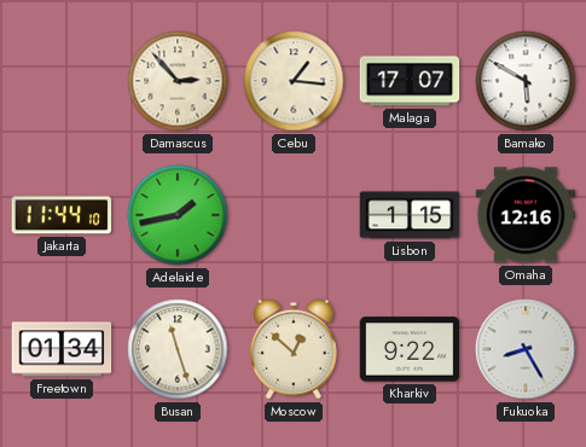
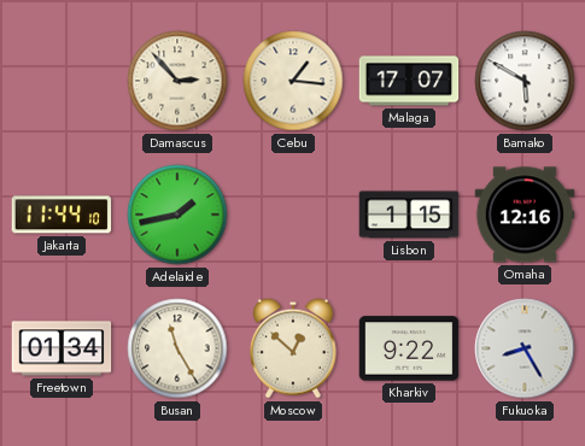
Busan: 11:27 -> 11:25
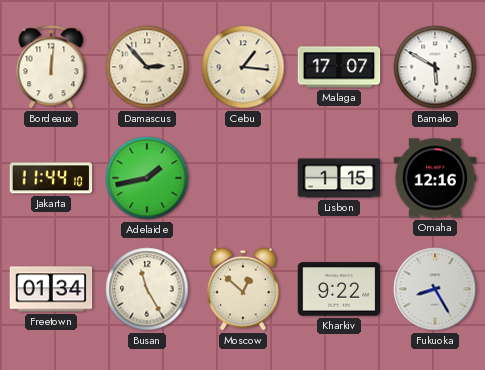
Bordeaux: none -> 12:01
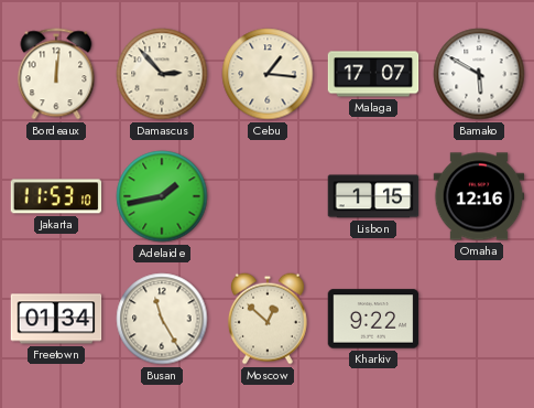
Jakarta: 11:44 -> 11:53
Fukuoka: 8:25 -> none
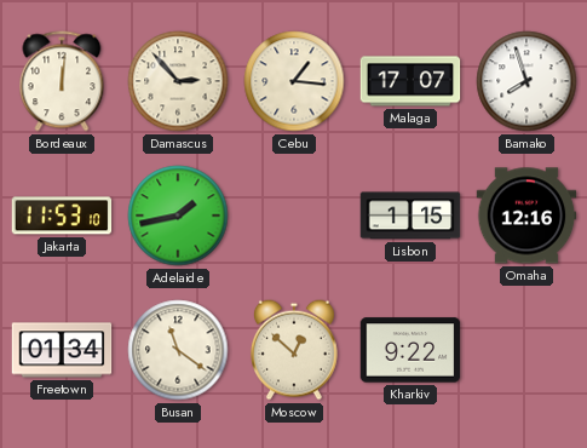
Bamako: 5:50 -> 7:57
Busan: 11:25 -> 11:21
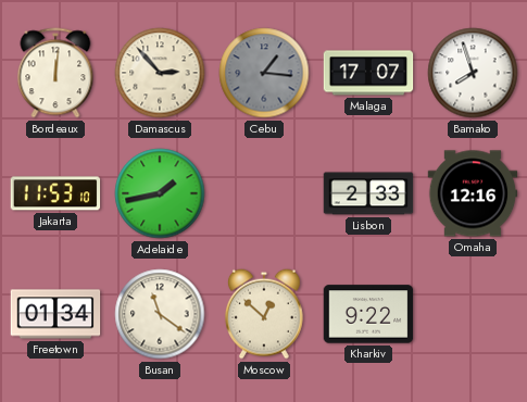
Cebu dial: cream -> grey
Lisbon: 1:15 -> 2:33
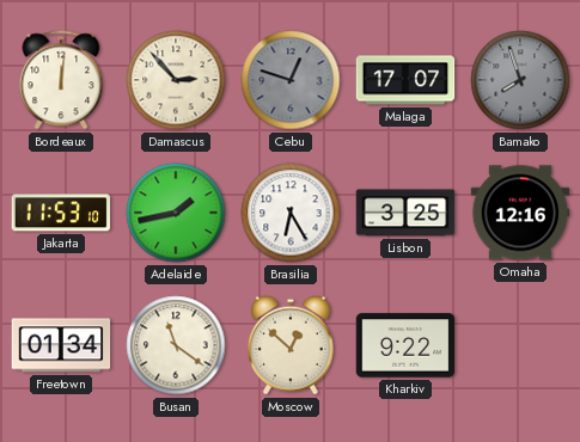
Cebu: 1:16 -> 12:48
Bamako dial: white -> grey
Brasilia: none -> 6:25
Lisbon: 2:33 -> 3:25
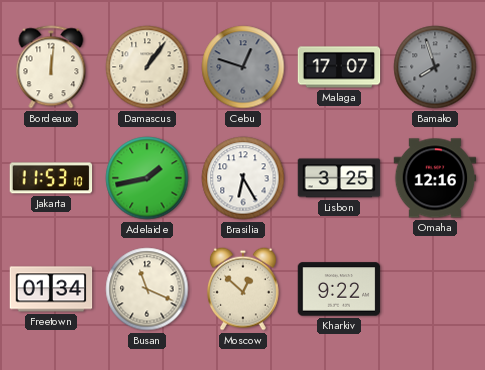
Damascus: 2:53 -> 1:06
Busan: 11:21 -> 11:19
